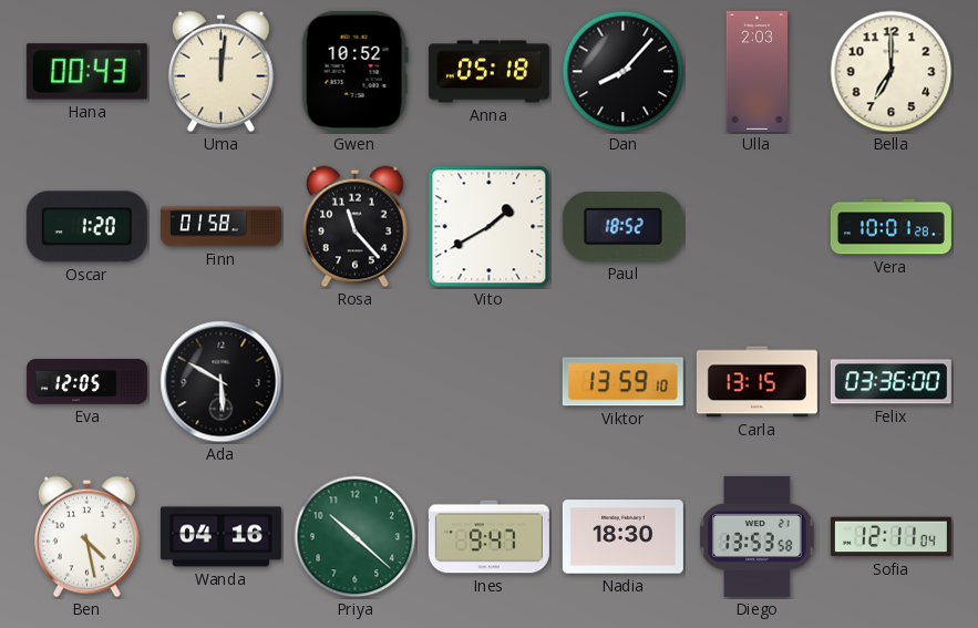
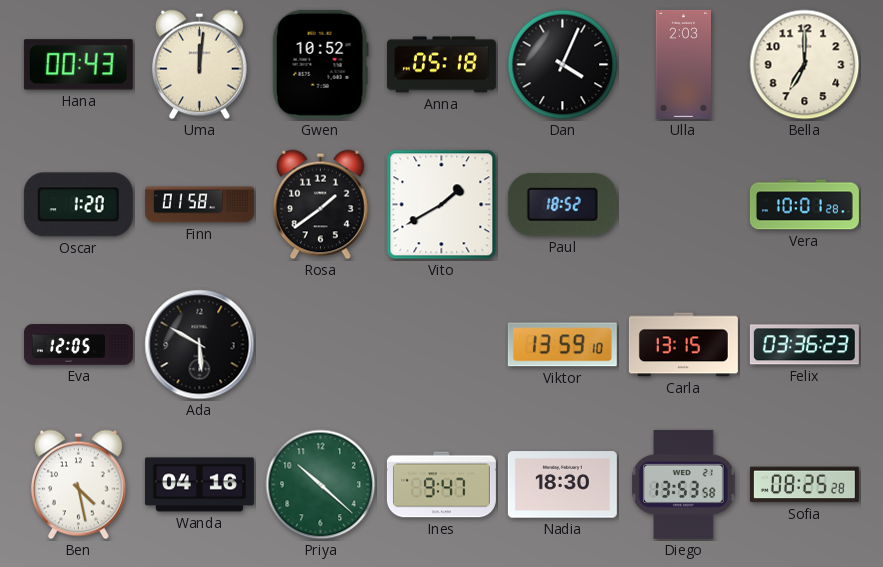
Dan: 8:07 -> 4:04
Rosa: 11:23 -> 1:39
Felix: 03:36:00 -> 03:36:23
Sofia: 12:11 -> 08:25
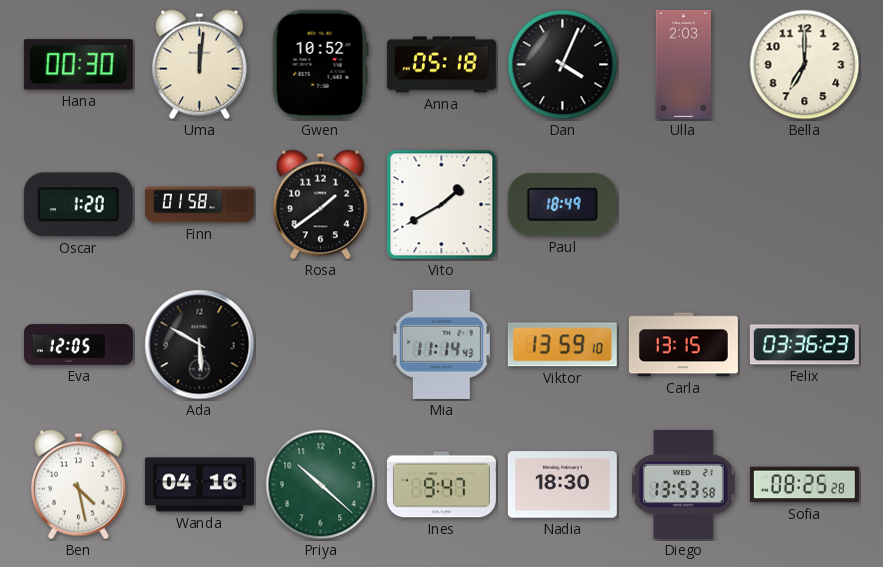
Hana: 00:43 -> 00:30
Paul: 18:52 -> 18:49
Vera: 10:01 -> none
Mia: none -> 11:14
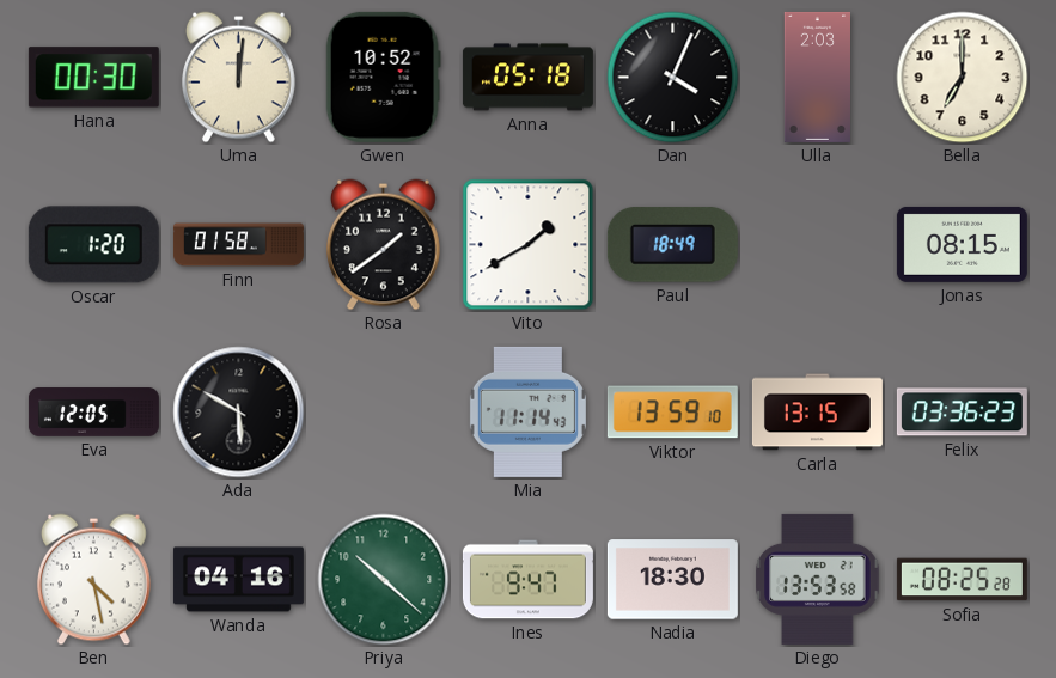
Jonas: none -> 08:15
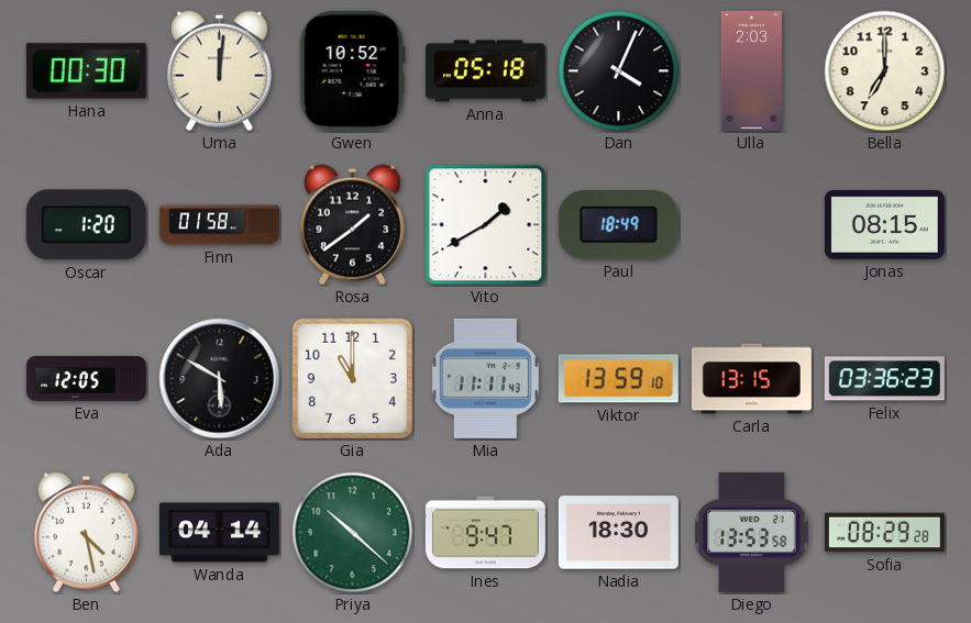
Gia: none -> 11:00
Mia: 11:14 -> 11:11
Wanda: 04:16 -> 04:14
Sofia: 08:25 -> 08:29
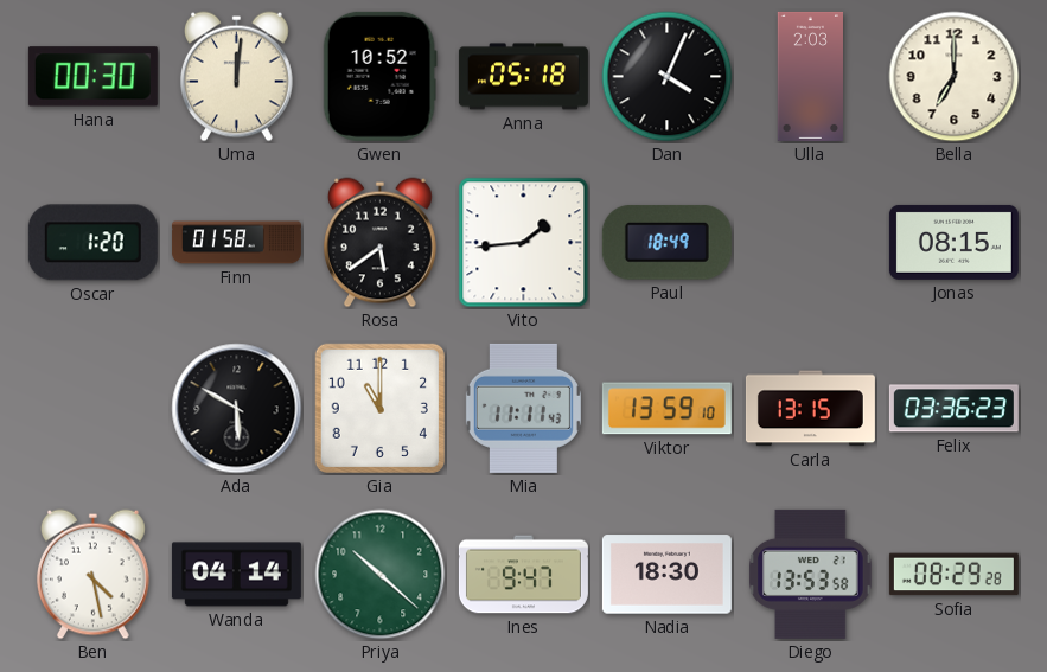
Rosa: 1:39 -> 5:39
Vito: 1:40 -> 1:44
Eva: 12:05 -> none
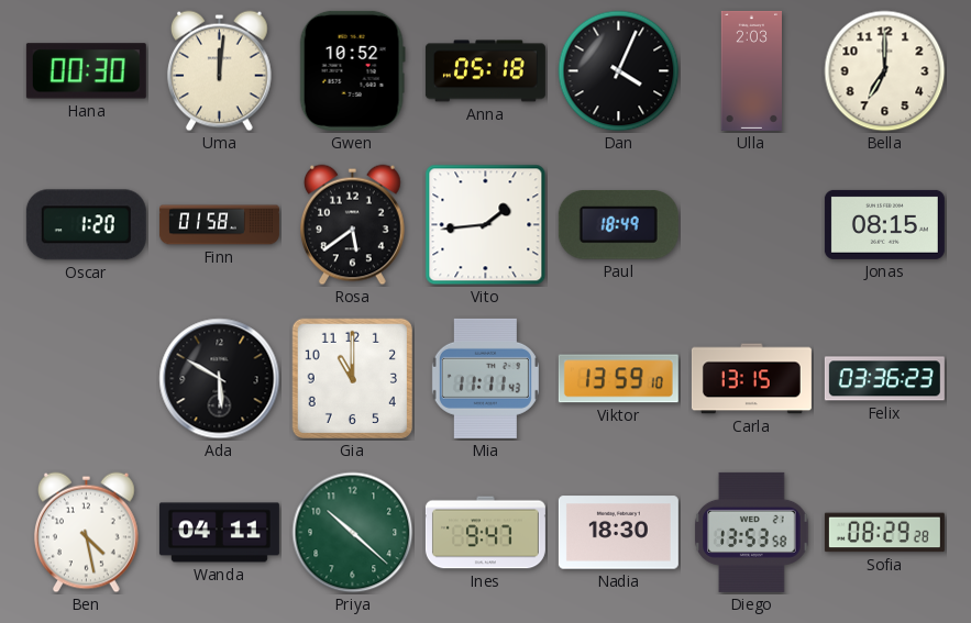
Wanda: 04:14 -> 04:11
